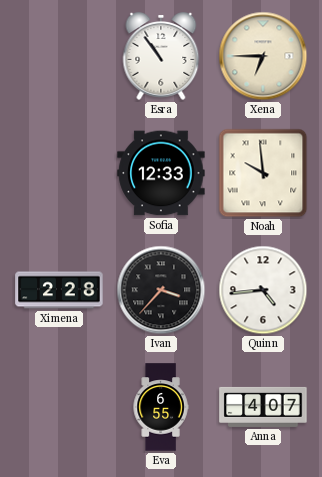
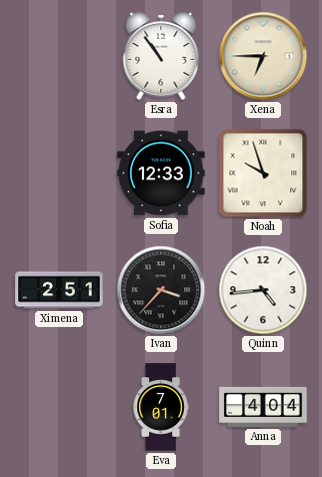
Noah: 9:59 -> 9:57
Ximena: 2:28 -> 2:51
Eva: 6:55 -> 7:01
Anna: 4:07 -> 4:04
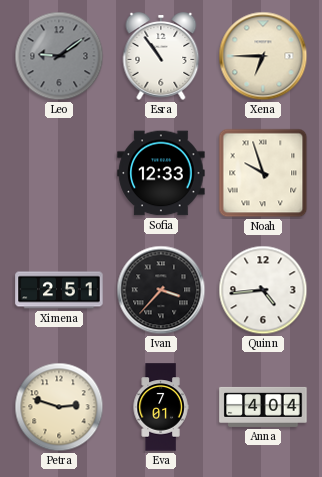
Leo: none -> 9:09
Petra: none -> 2:48
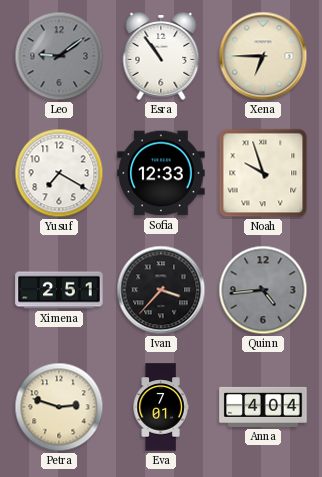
Yusuf: none -> 7:20
Quinn dial: white -> grey
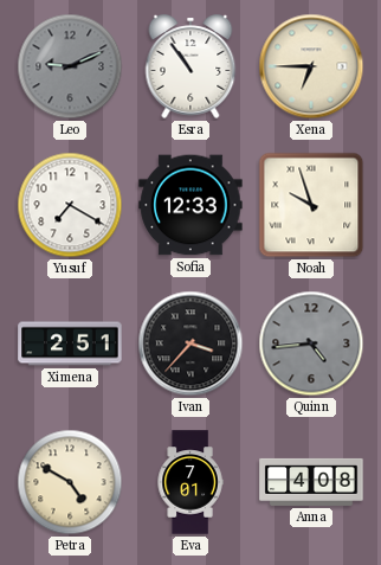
Leo: 9:09 -> 9:11
Petra: 2:48 -> 4:50
Anna: 4:04 -> 4:08
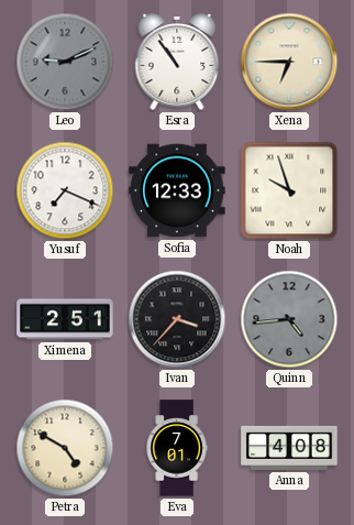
Yusuf: 7:20 -> 7:19
